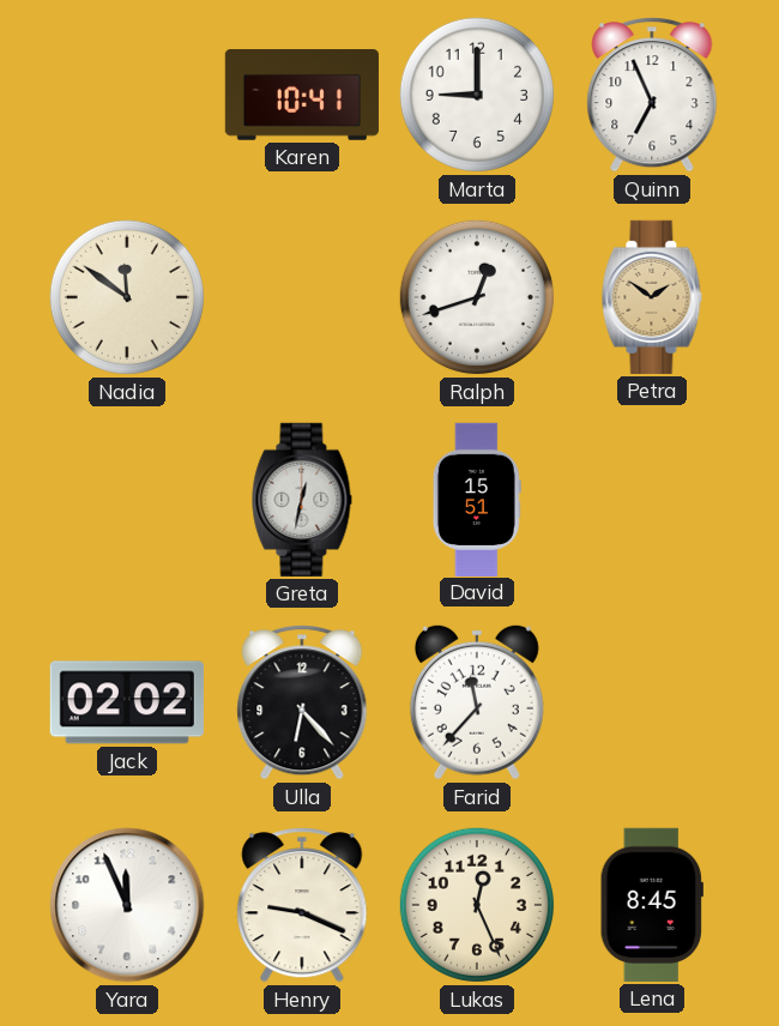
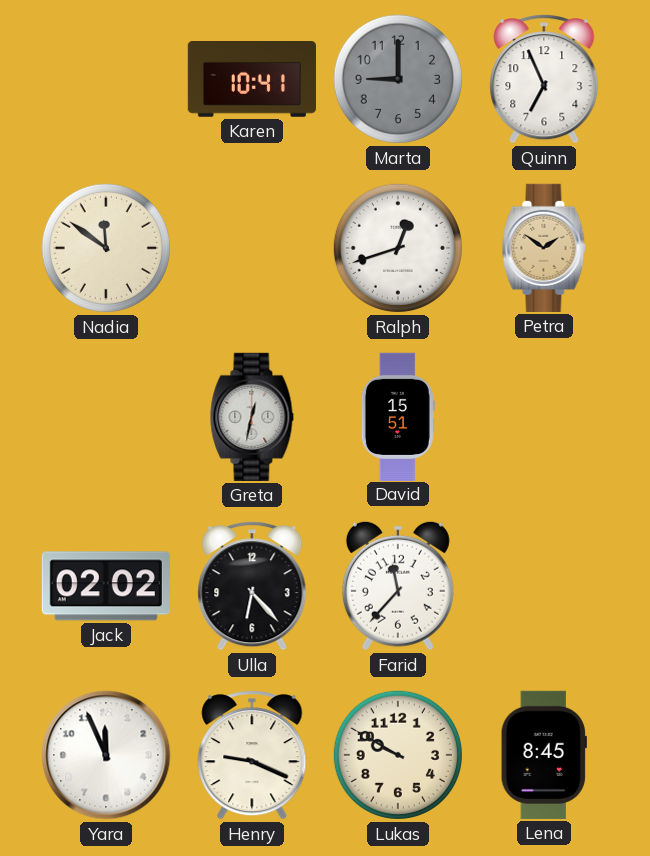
Marta dial: white -> grey
Lukas: 12:26 -> 9:50
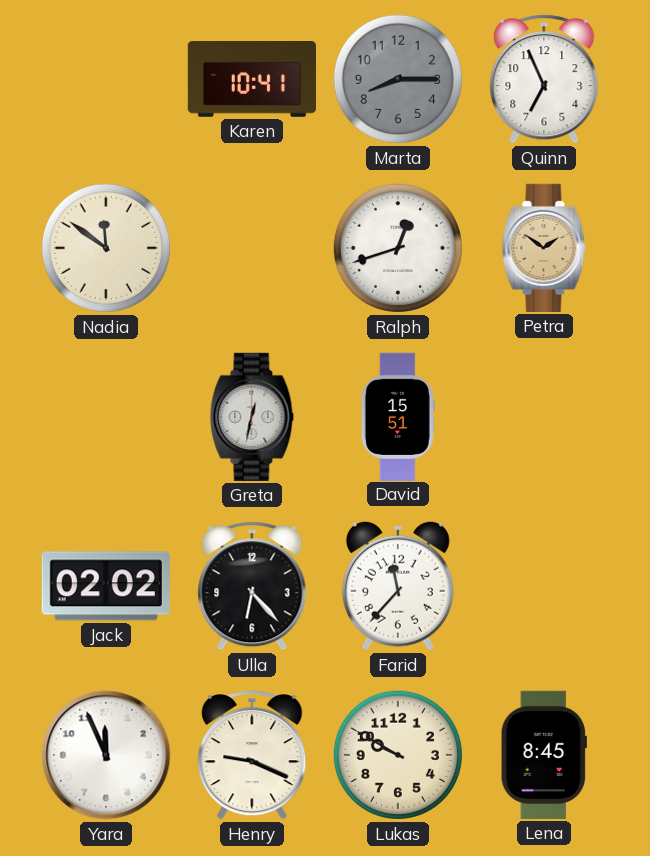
Marta: 9:00 -> 8:15
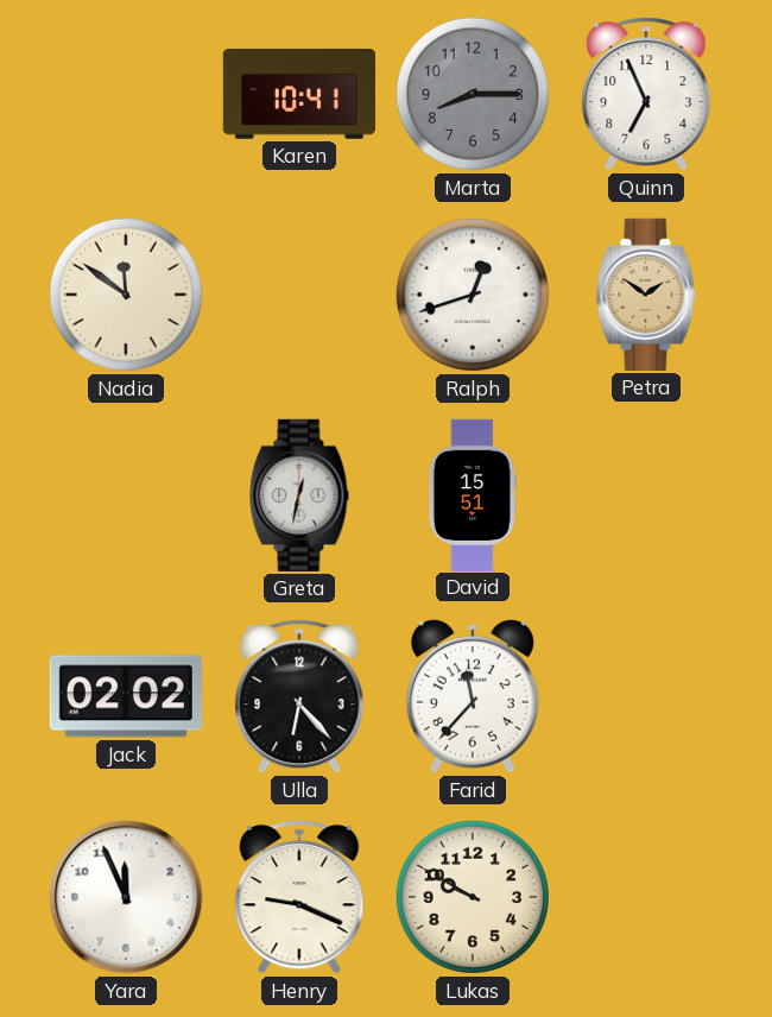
Lena: 8:45 -> none
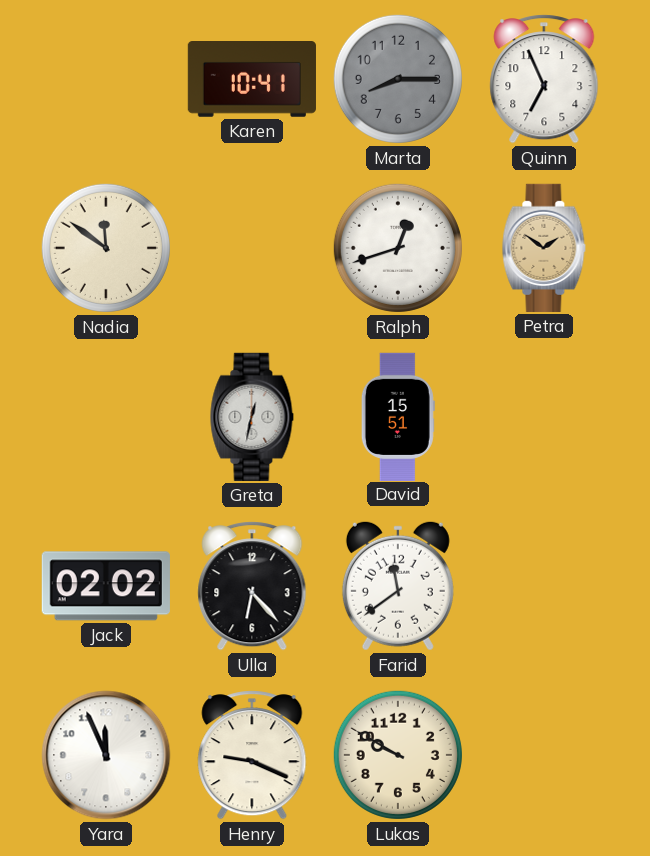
Farid: 11:37 -> 11:39
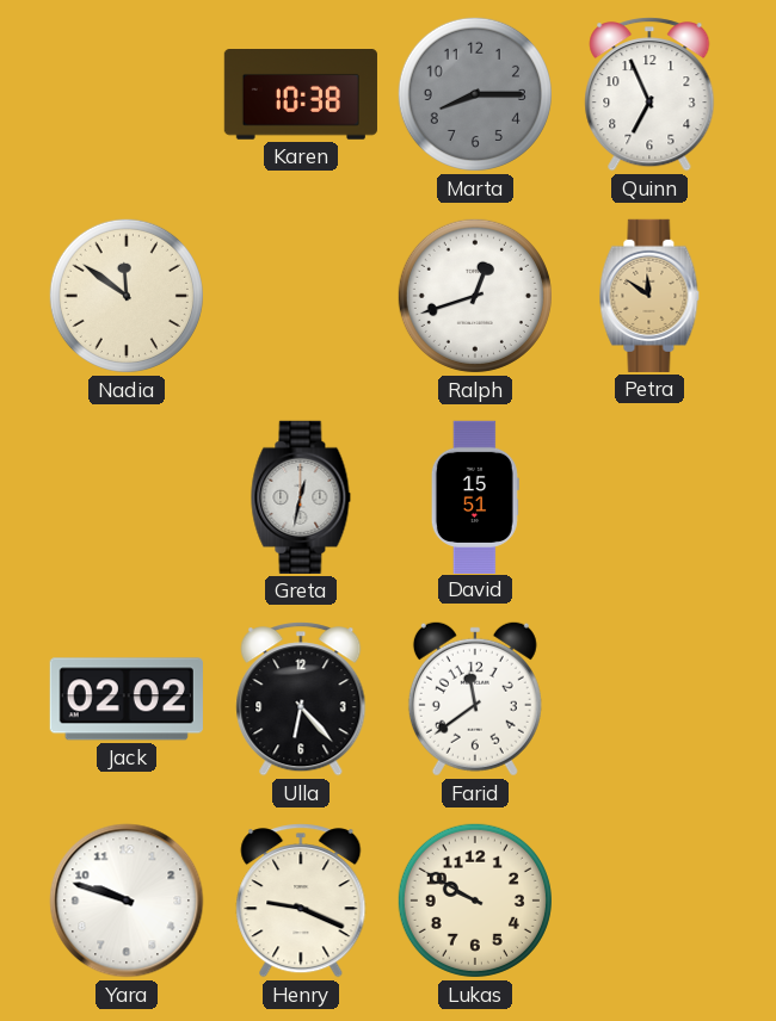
Karen: 10:41 -> 10:38
Petra: 1:51 -> 11:51
Yara: 11:56 -> 9:48
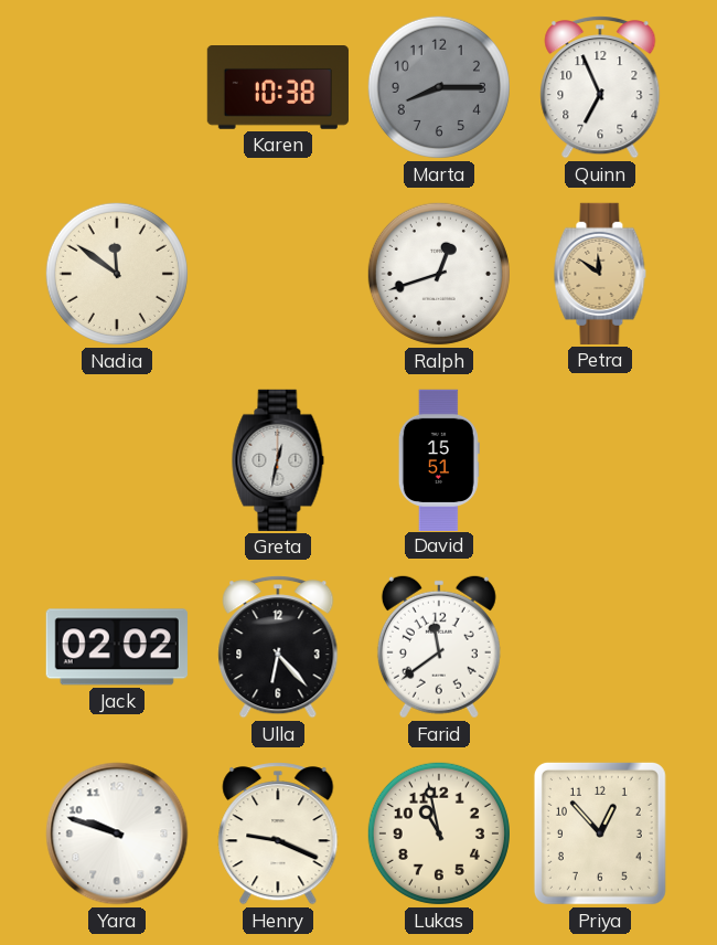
Lukas: 9:50 -> 10:58
Priya: none -> 12:53
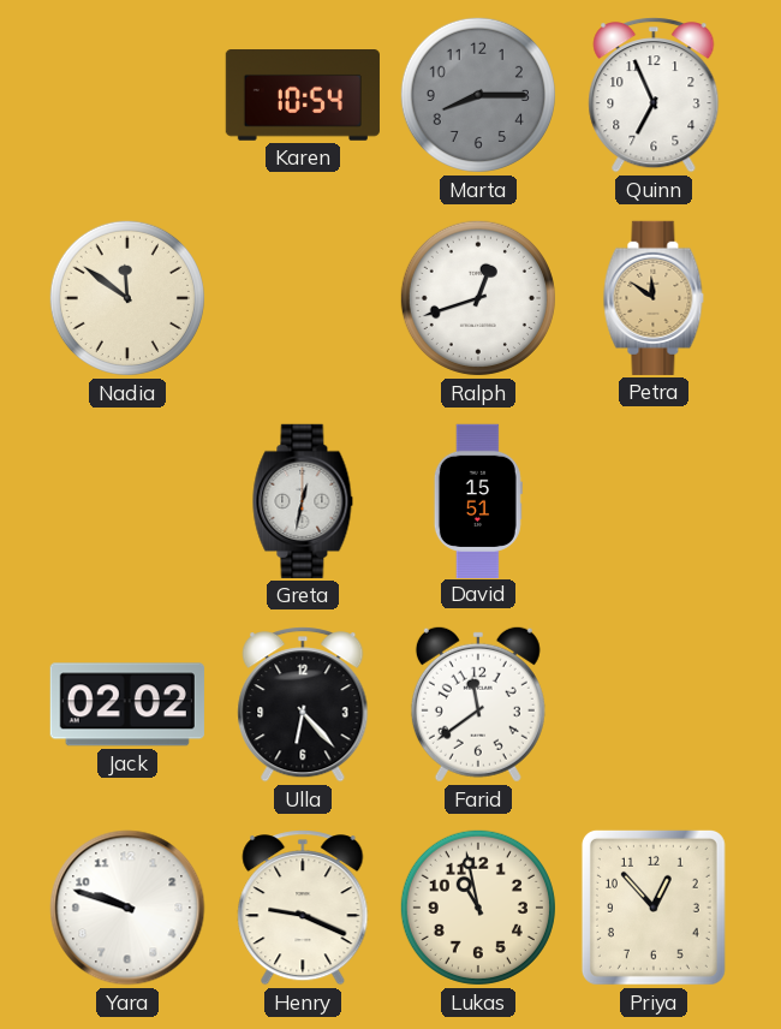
Karen: 10:38 -> 10:54
